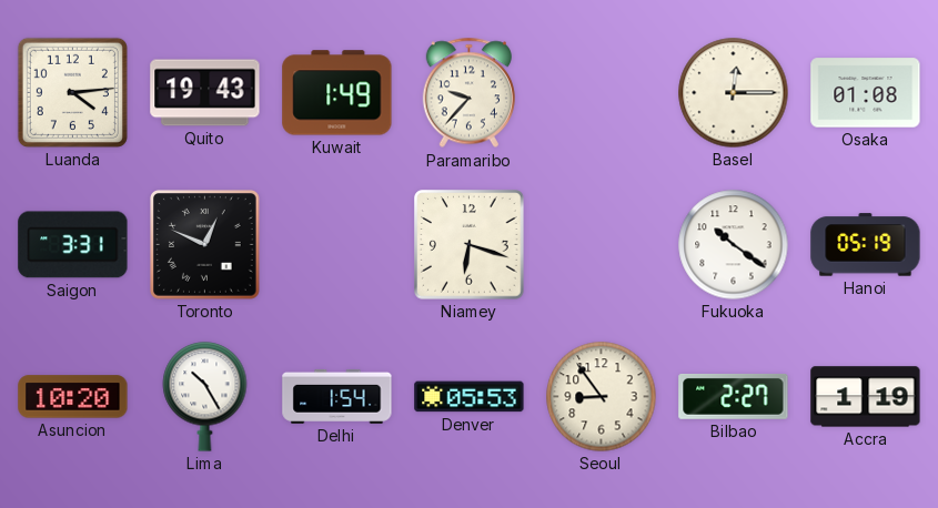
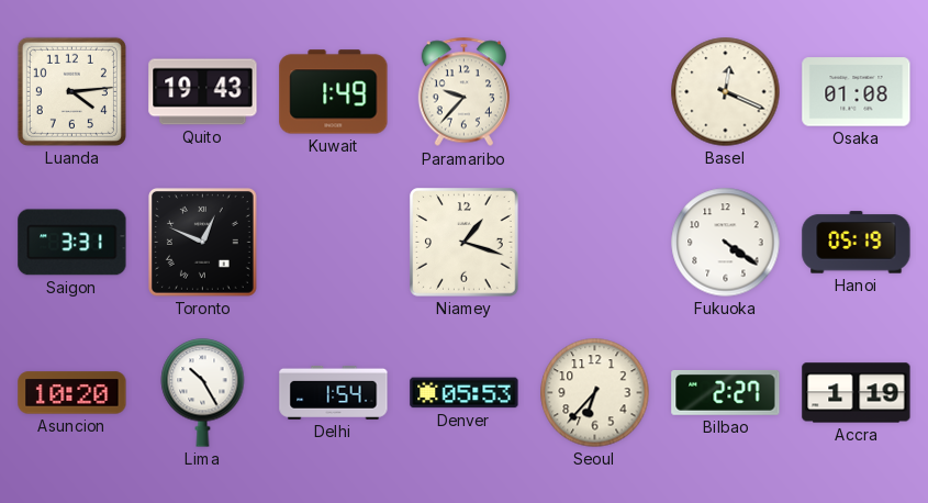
Basel: 12:15 -> 12:19
Niamey: 6:18 -> 1:18
Fukuoka: 10:21 -> 4:21
Seoul: 8:54 -> 6:37
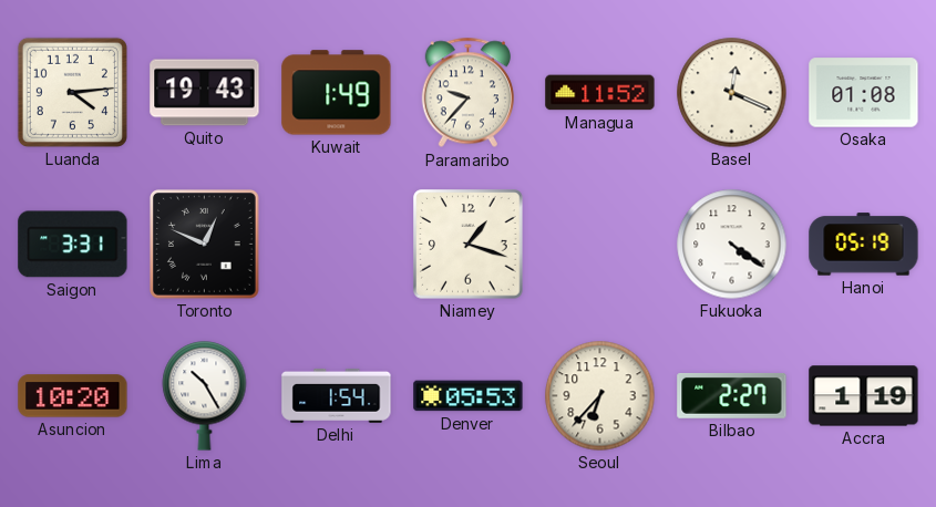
Managua: none -> 11:52
